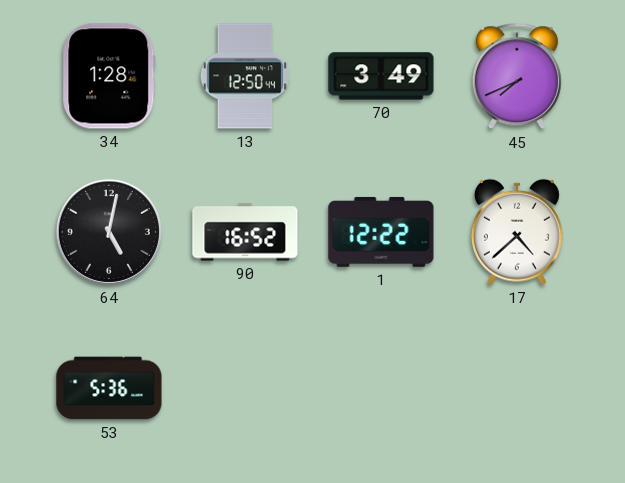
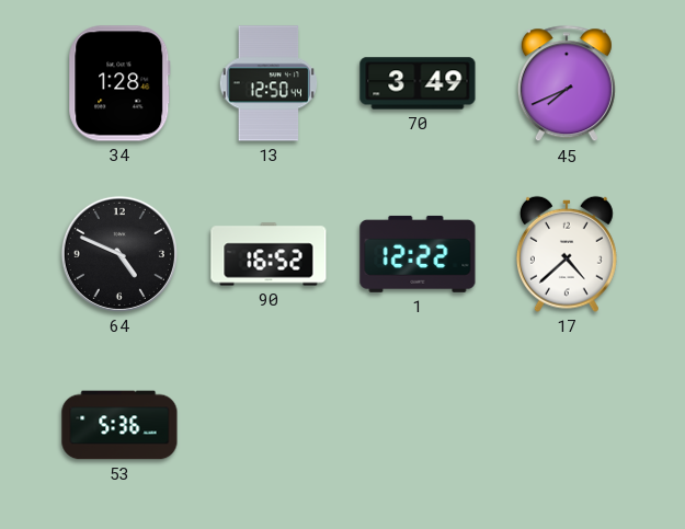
64: 5:02 -> 4:49
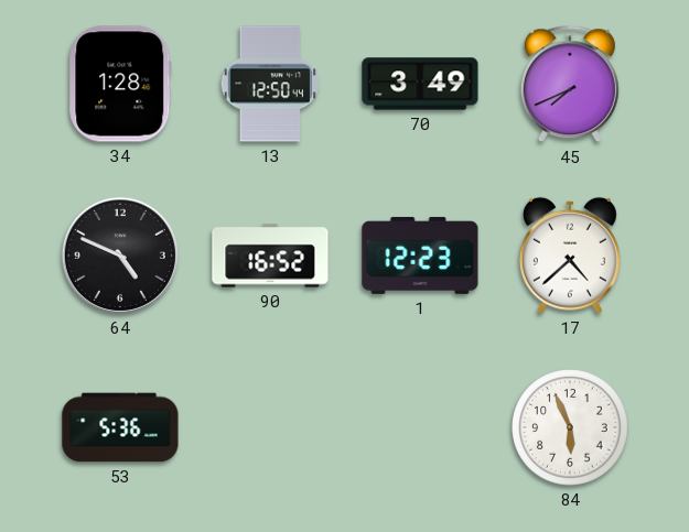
1: 12:22 -> 12:23
84: none -> 5:56
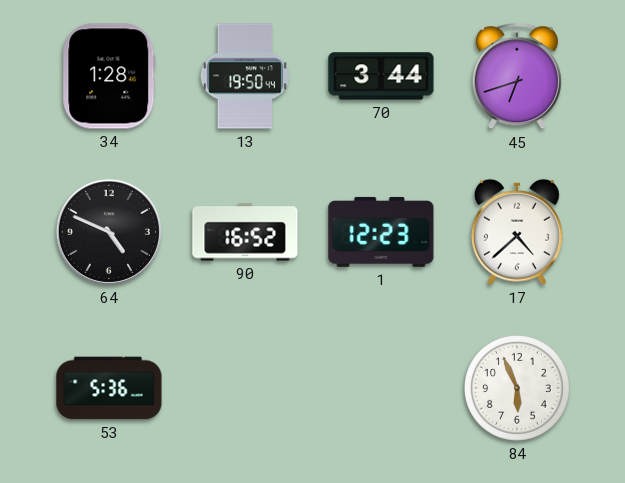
13: 12:50 -> 19:50
70: 3:49 -> 3:44
45: 7:41 -> 6:42
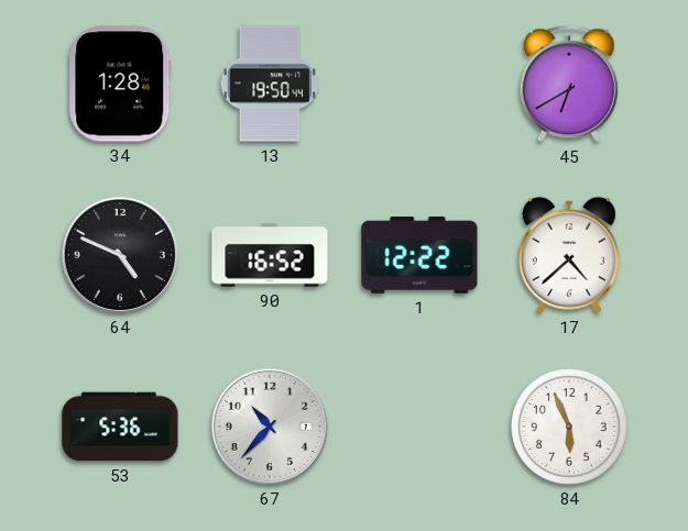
70: 3:44 -> none
45: 6:42 -> 6:40
1: 12:23 -> 12:22
67: none -> 10:37
